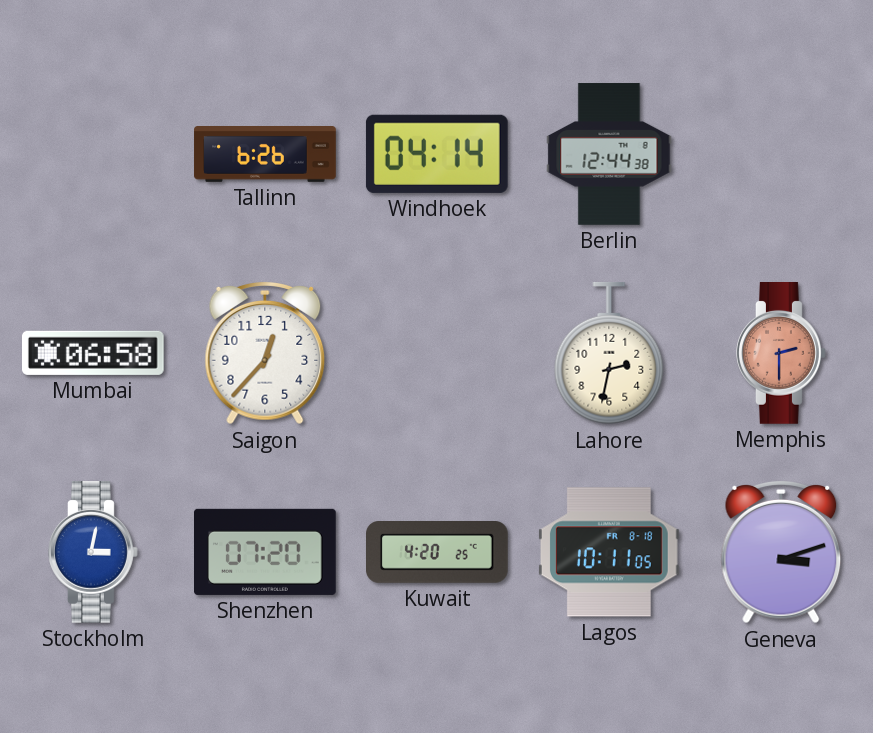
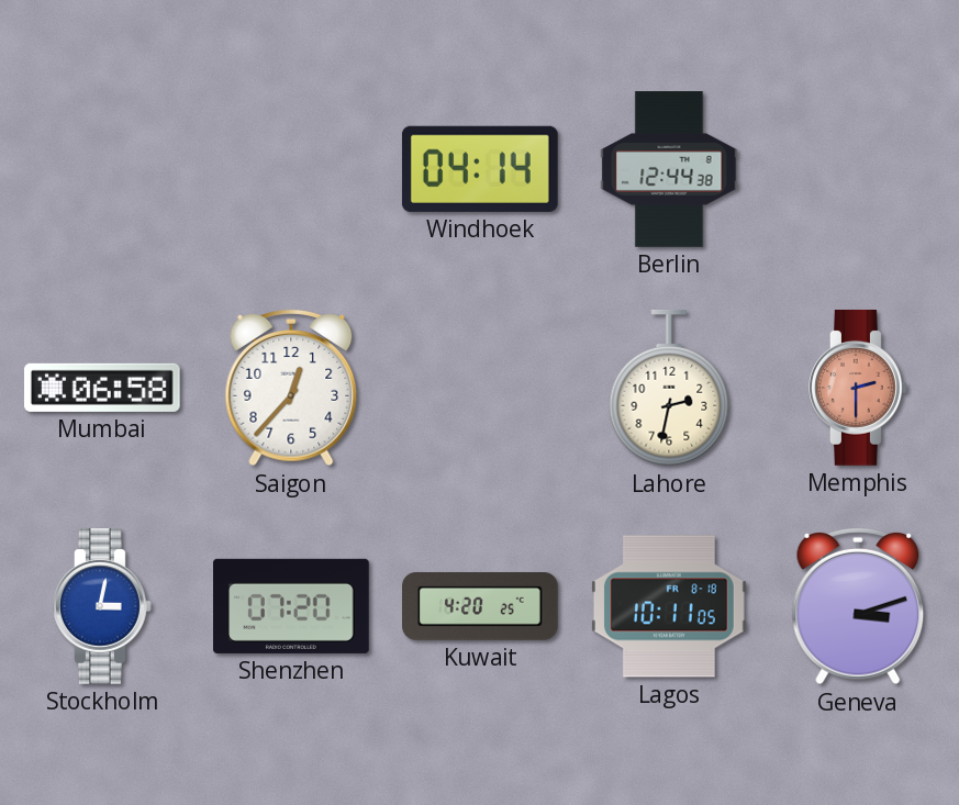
Tallinn: 6:26 -> none
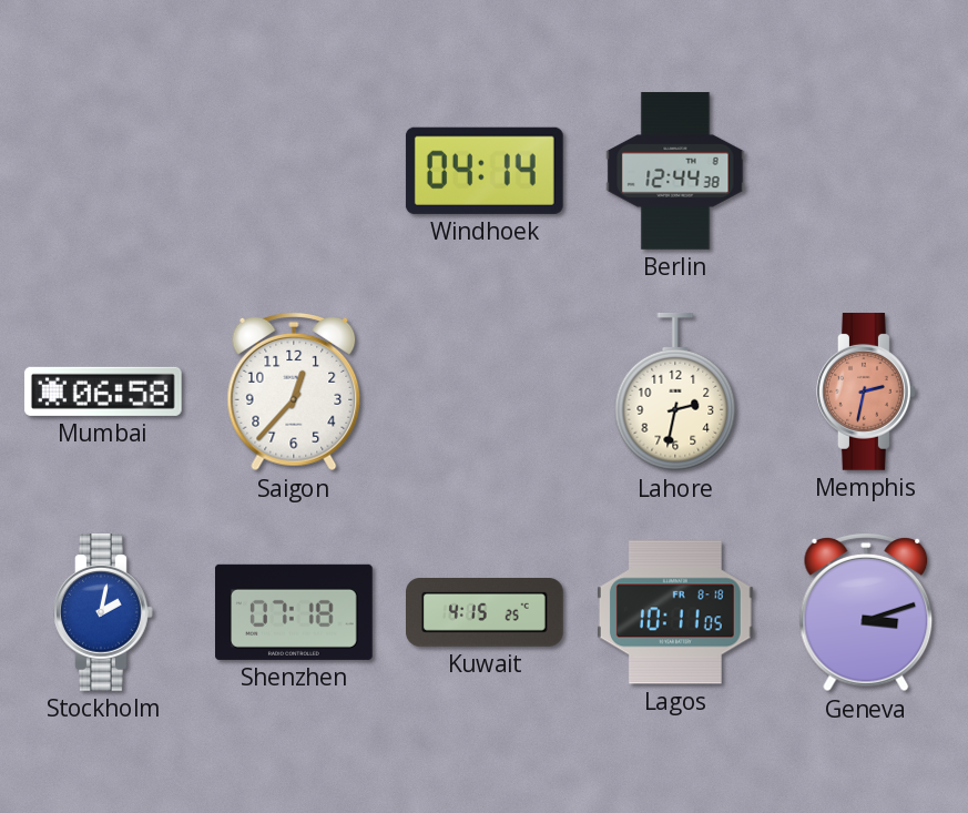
Memphis: 2:30 -> 2:32
Stockholm: 3:02 -> 2:02
Shenzhen: 07:20 -> 07:18
Kuwait: 4:20 -> 4:15
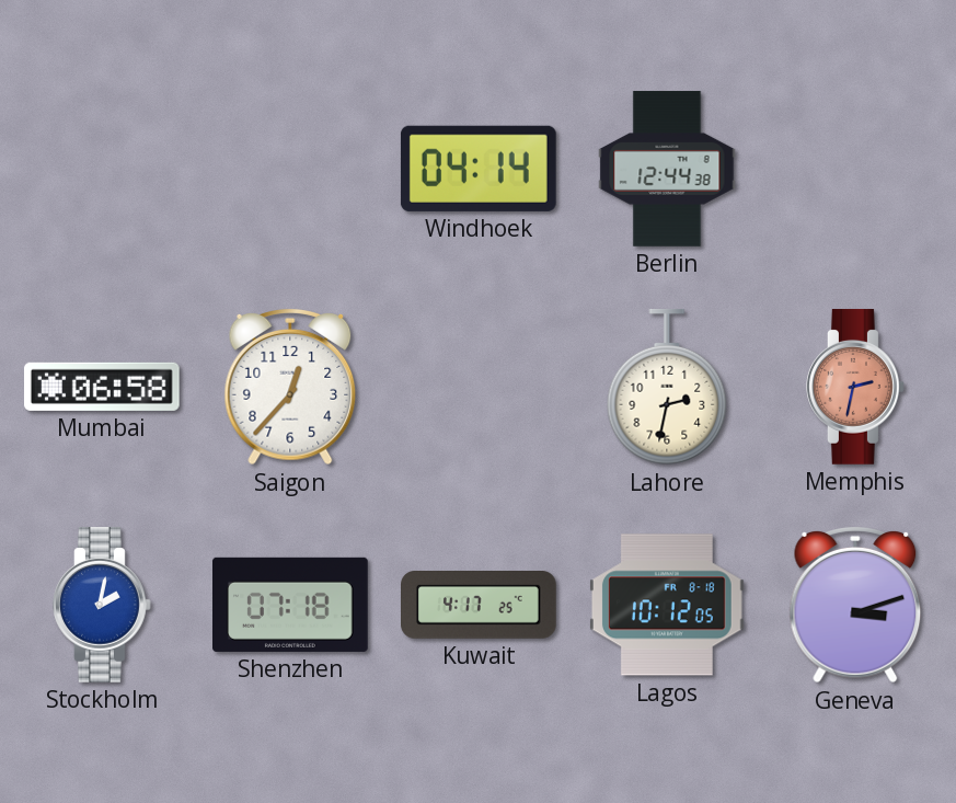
Kuwait: 4:15 -> 4:17
Lagos: 10:11 -> 10:12
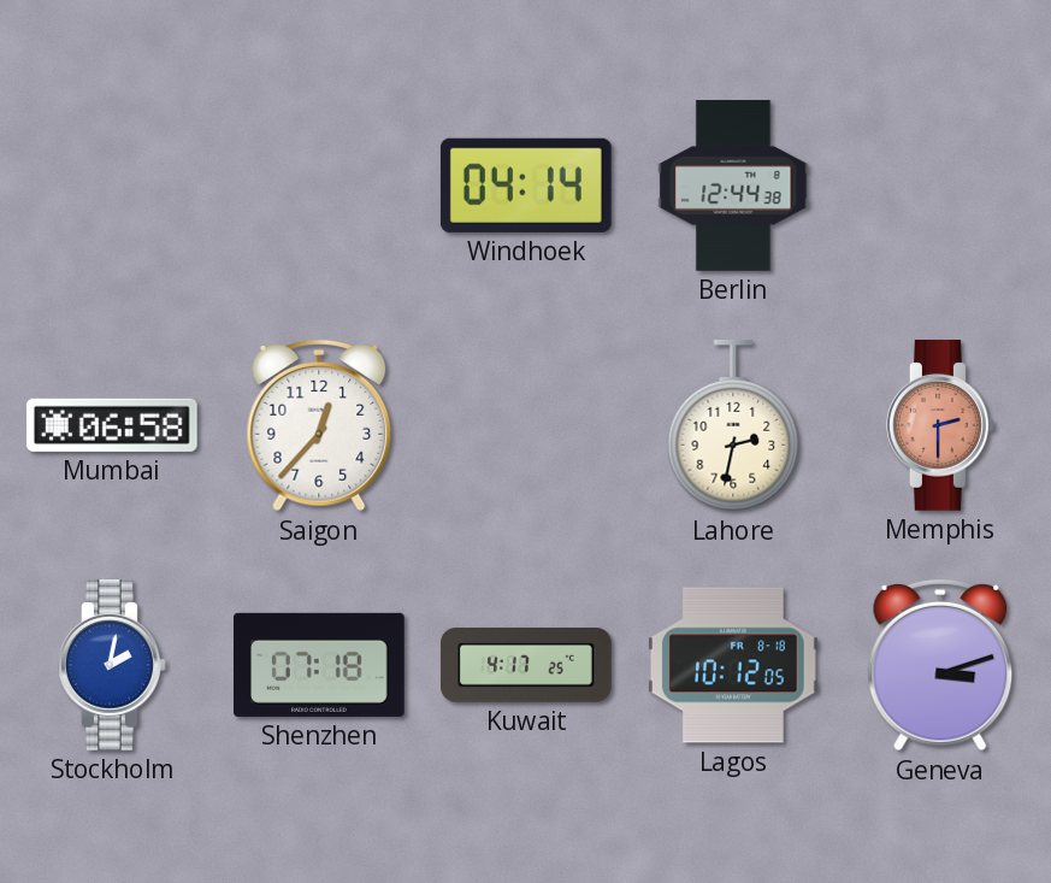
Memphis: 2:32 -> 2:30
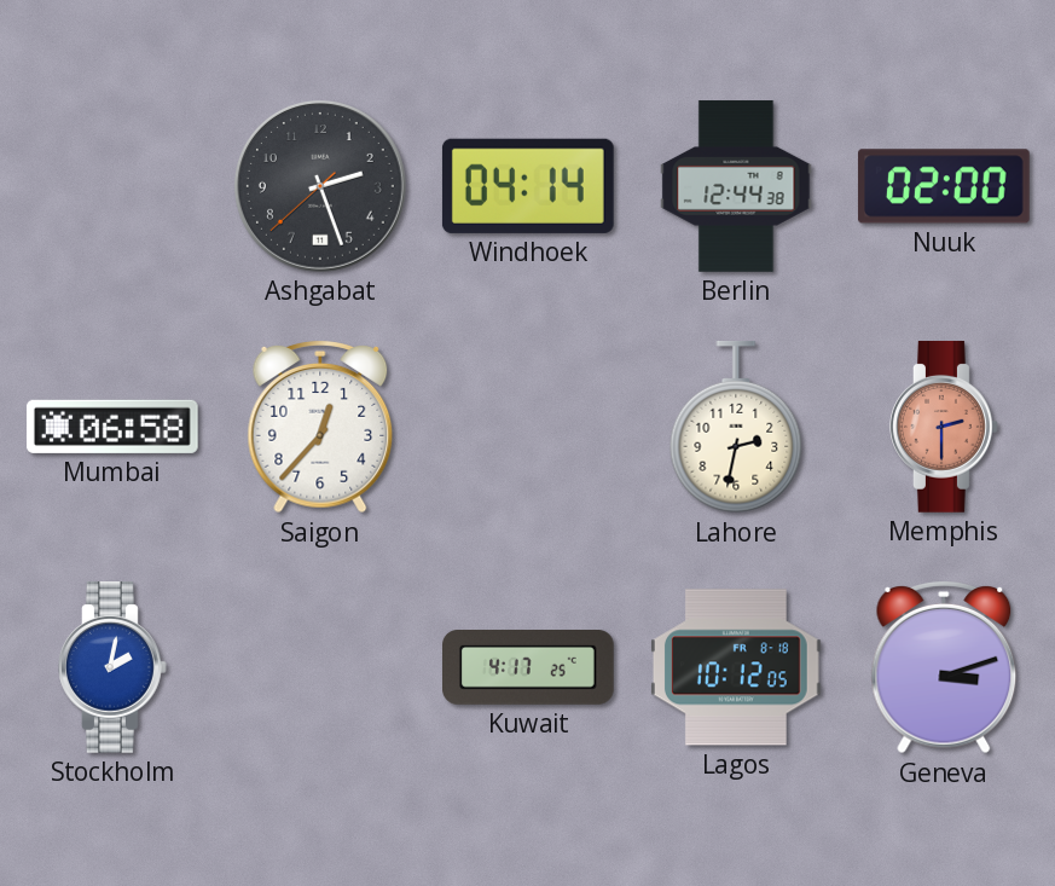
Ashgabat: none -> 2:26
Nuuk: none -> 02:00
Shenzhen: 07:18 -> none
